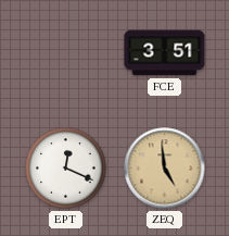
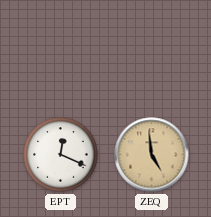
FCE: 3:51 -> none
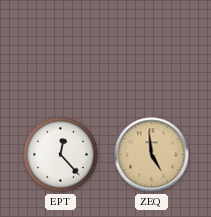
EPT: 12:19 -> 12:23
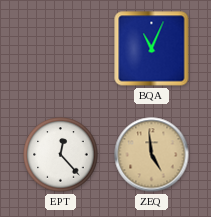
BQA: none -> 11:04
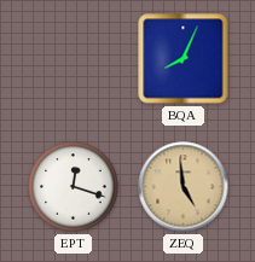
BQA: 11:04 -> 8:04
EPT: 12:23 -> 12:18
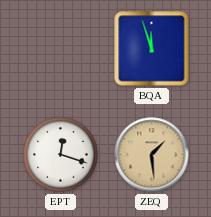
BQA: 8:04 -> 11:57
ZEQ: 4:59 -> 1:29
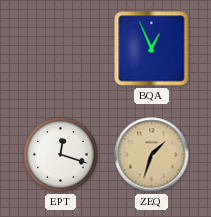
BQA: 11:57 -> 12:56
ZEQ: 1:29 -> 1:33
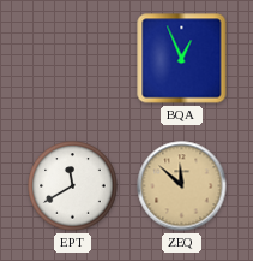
EPT: 12:18 -> 11:40
ZEQ: 1:33 -> 11:52
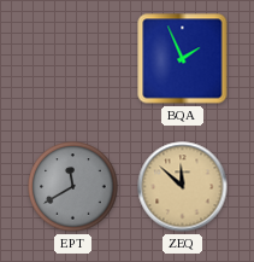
BQA: 12:56 -> 1:56
EPT dial: white -> grey
